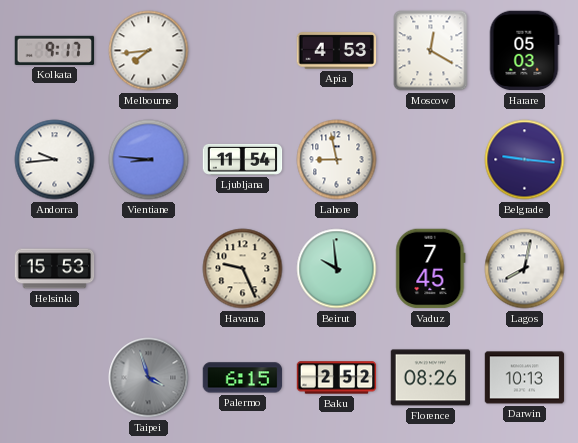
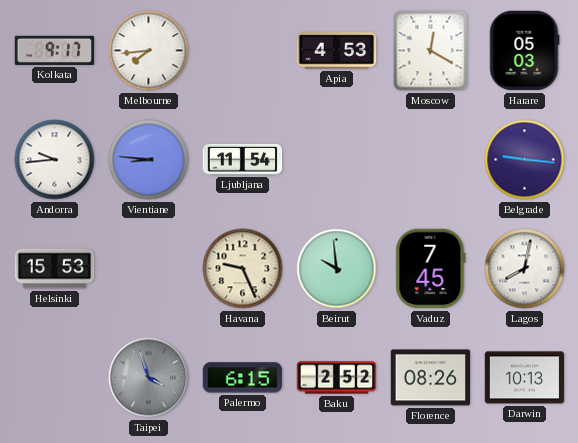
Lahore: 8:58 -> none
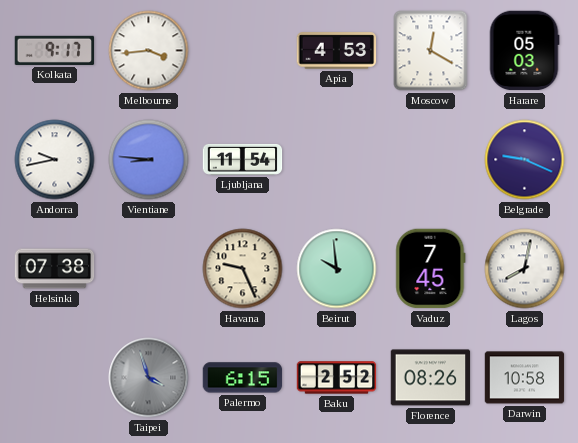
Melbourne: 7:44 -> 3:44
Andorra: 9:44 -> 9:43
Belgrade: 9:16 -> 9:19
Helsinki: 15:53 -> 07:38
Darwin: 10:13 -> 10:58
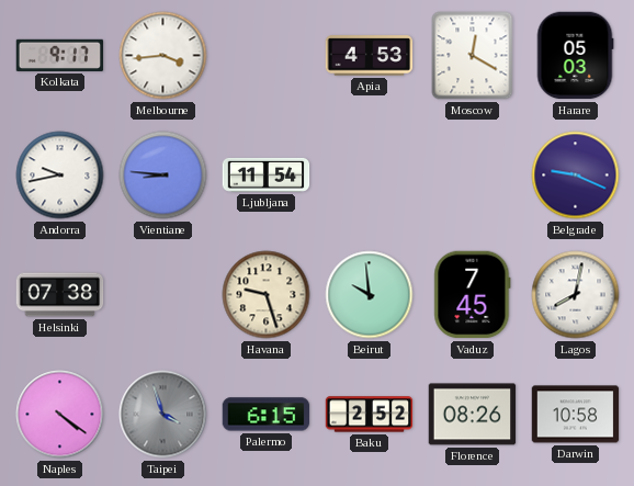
Havana: 9:26 -> 9:27
Naples: none -> 4:21
